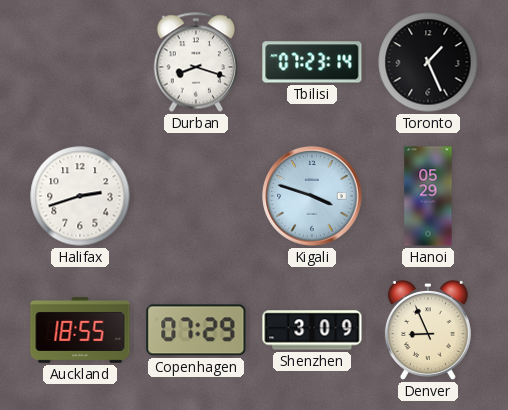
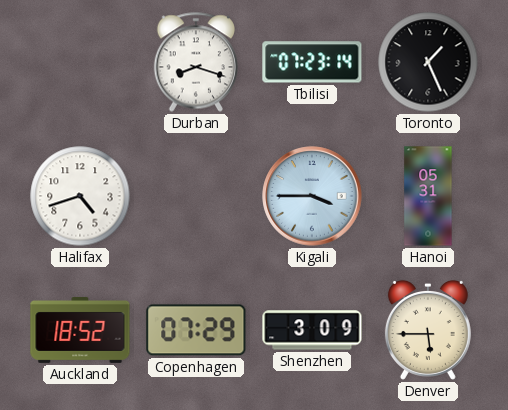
Halifax: 2:42 -> 4:42
Kigali: 3:48 -> 3:45
Hanoi: 05:29 -> 05:31
Auckland: 18:55 -> 18:52
Denver: 8:56 -> 5:45
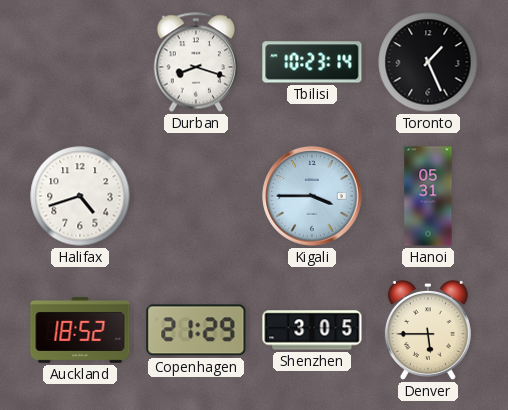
Tbilisi: 07:23 -> 10:23
Copenhagen: 07:29 -> 21:29
Shenzhen: 3:09 -> 3:05
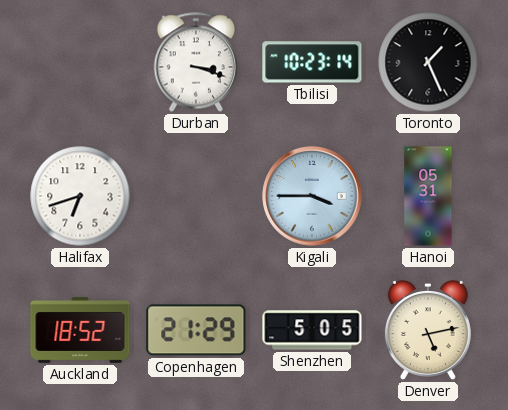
Durban: 8:18 -> 3:18
Halifax: 4:42 -> 6:42
Shenzhen: 3:05 -> 5:05
Denver: 5:45 -> 5:13
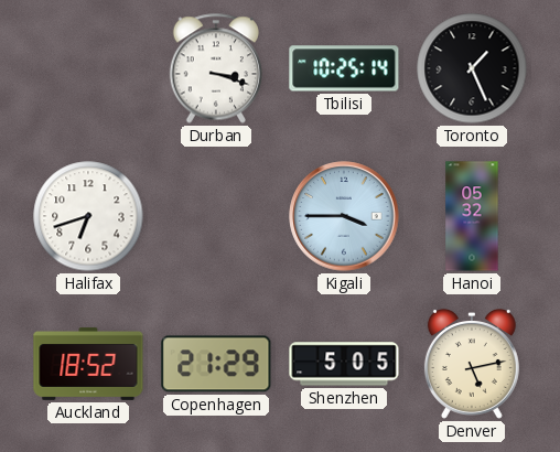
Tbilisi: 10:23 -> 10:25
Hanoi: 05:31 -> 05:32
